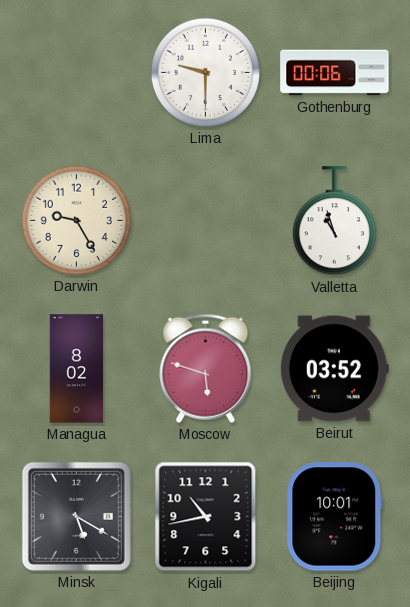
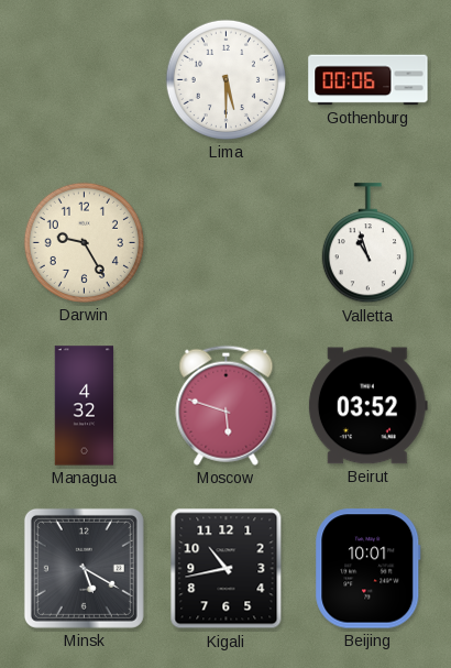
Lima: 9:30 -> 5:30
Managua: 8:02 -> 4:32
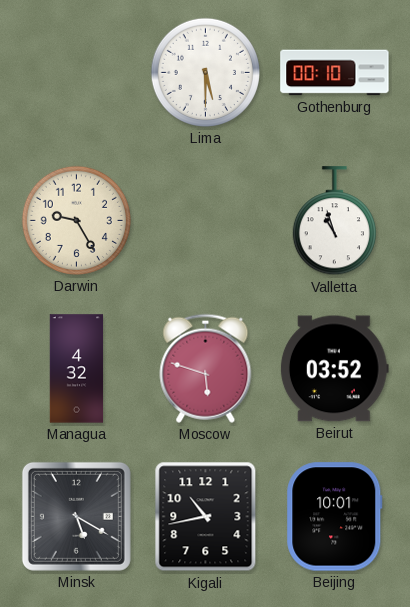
Gothenburg: 00:06 -> 00:10
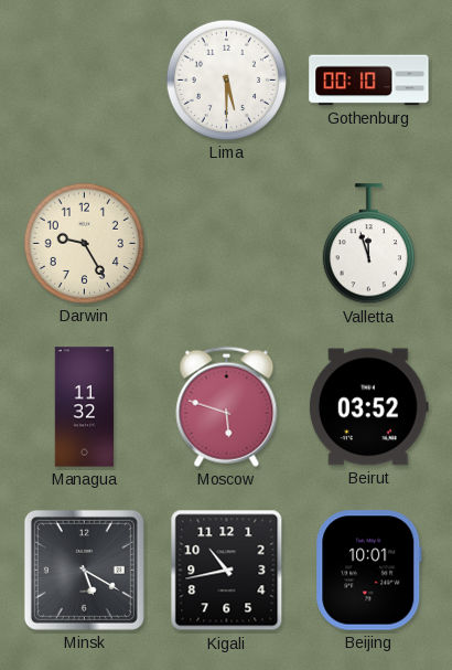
Valletta: 10:57 -> 11:57
Managua: 4:32 -> 11:32
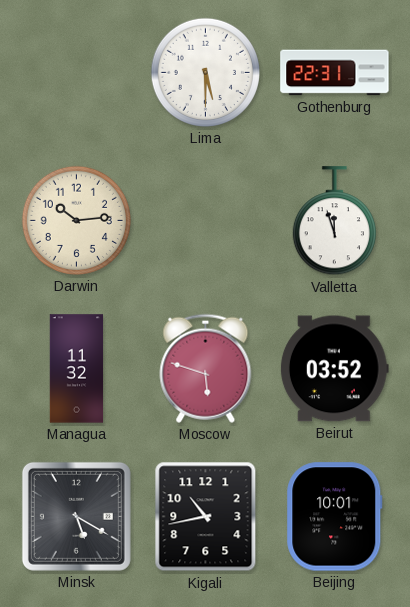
Gothenburg: 00:10 -> 22:31
Darwin: 9:25 -> 10:14
